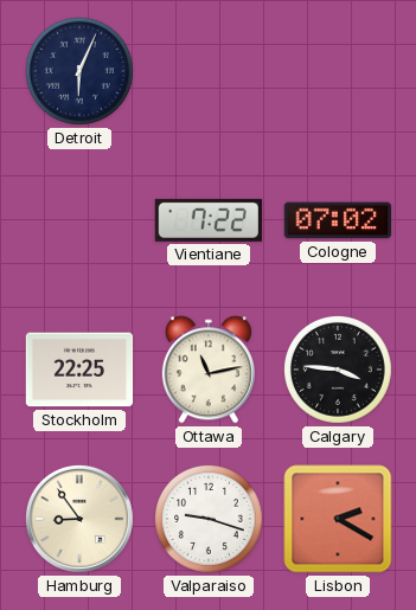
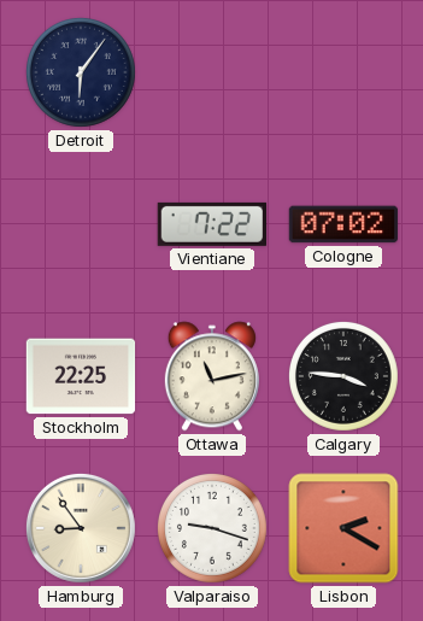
Detroit: 6:04 -> 6:06
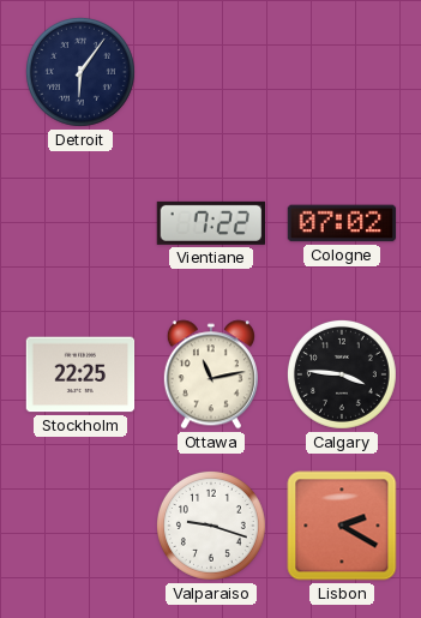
Hamburg: 8:54 -> none
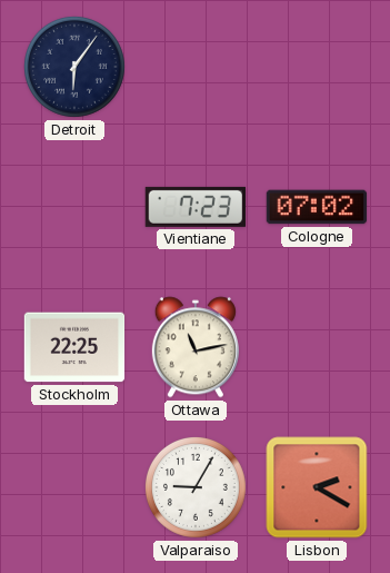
Vientiane: 7:22 -> 7:23
Calgary: 3:46 -> none
Valparaiso: 9:18 -> 9:05
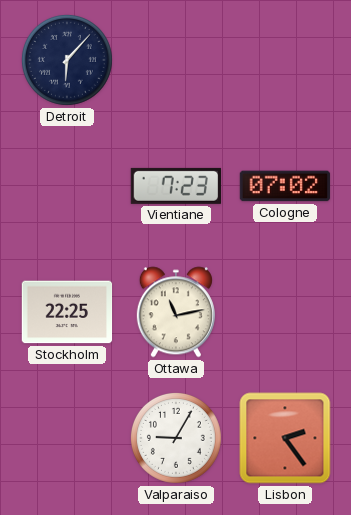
Detroit: 6:06 -> 6:07
Lisbon: 2:20 -> 2:24
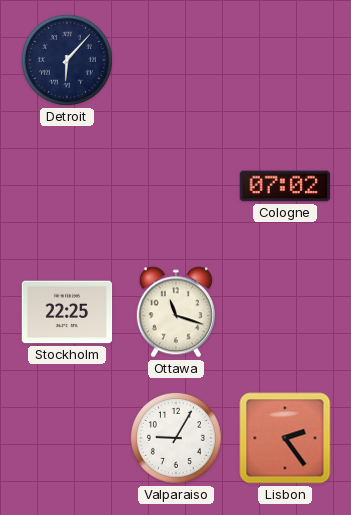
Vientiane: 7:23 -> none
Ottawa: 11:13 -> 11:18
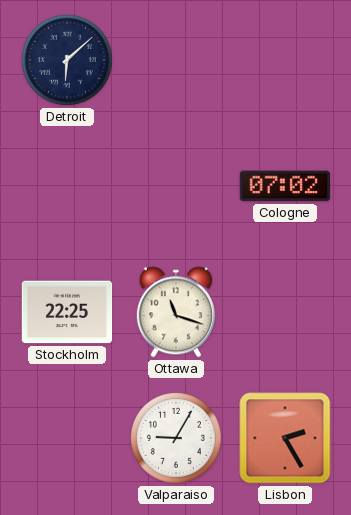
Detroit: 6:07 -> 6:08
Lisbon: 2:24 -> 2:25
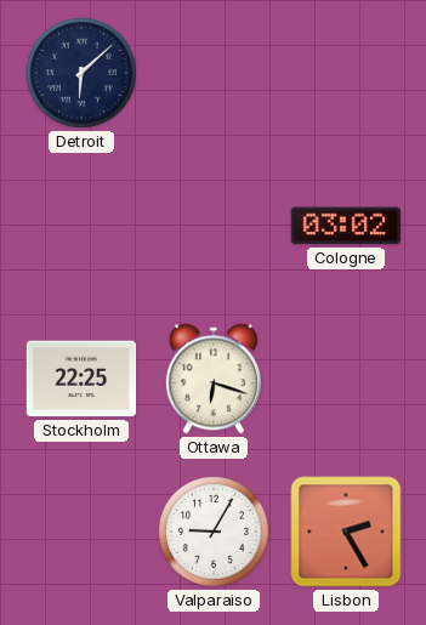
Cologne: 07:02 -> 03:02
Ottawa: 11:18 -> 6:18
